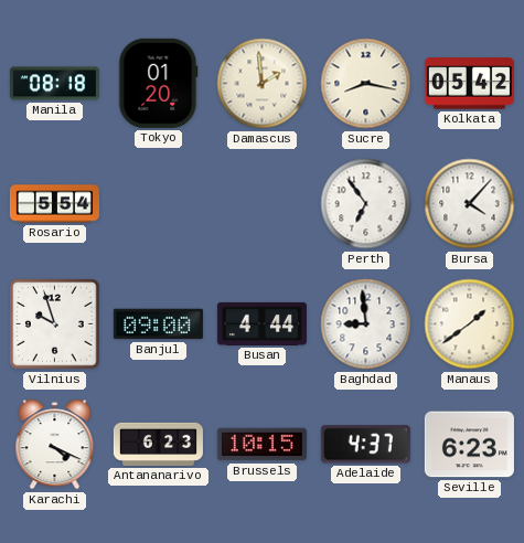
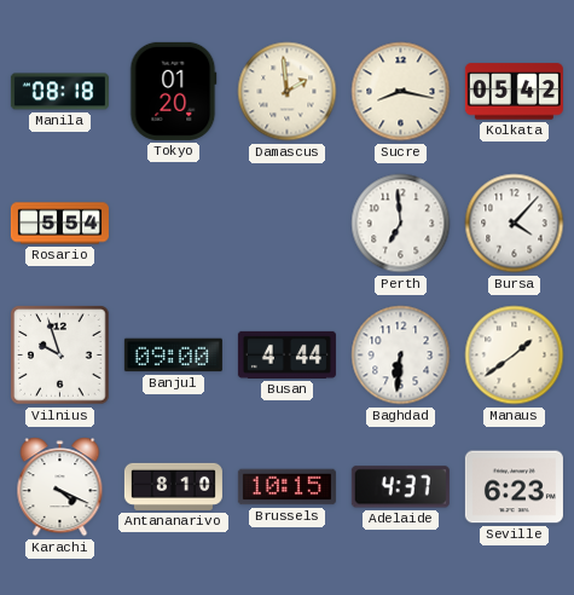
Perth: 6:54 -> 6:59
Baghdad: 8:59 -> 6:31
Antananarivo: 6:23 -> 8:10
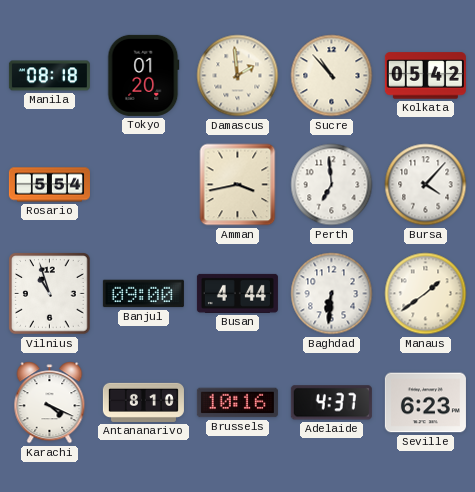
Sucre: 8:17 -> 10:53
Amman: none -> 3:43
Vilnius: 9:57 -> 10:57
Brussels: 10:15 -> 10:16
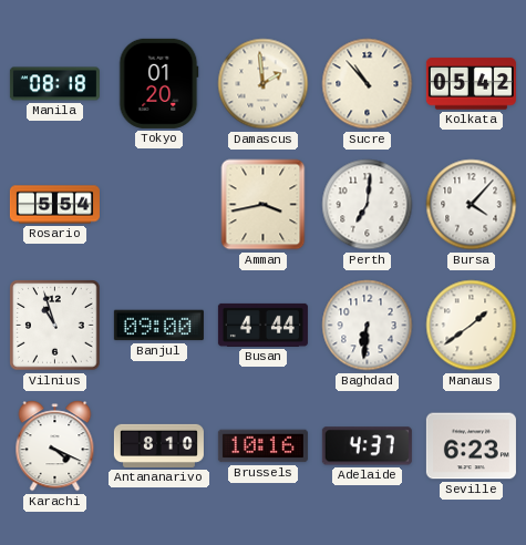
Perth: 6:59 -> 7:01
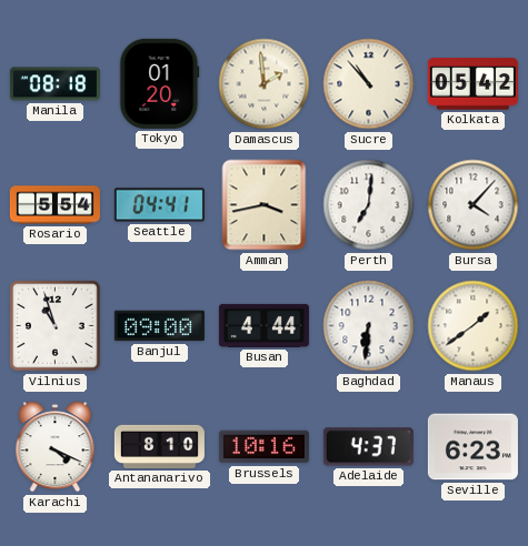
Seattle: none -> 04:41
